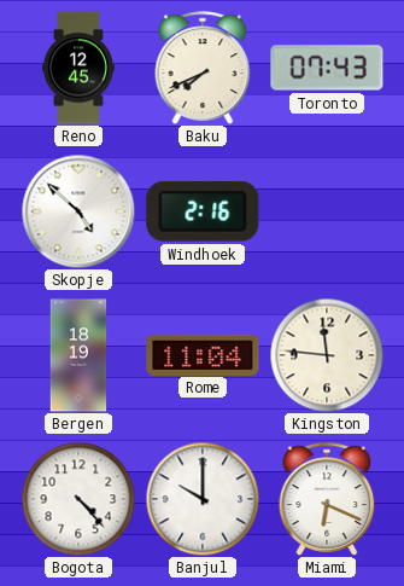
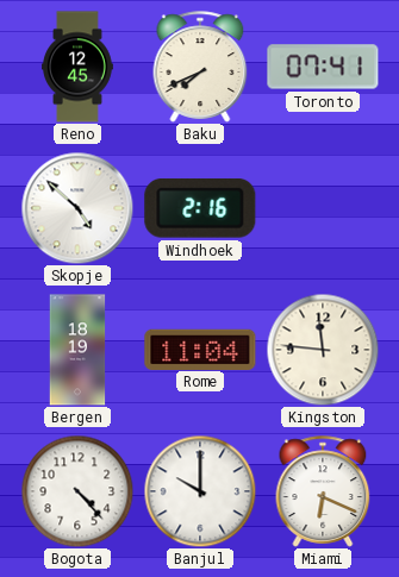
Toronto: 07:43 -> 07:41
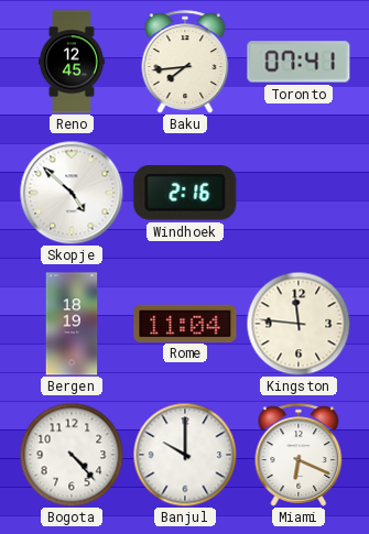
Baku: 7:41 -> 7:44
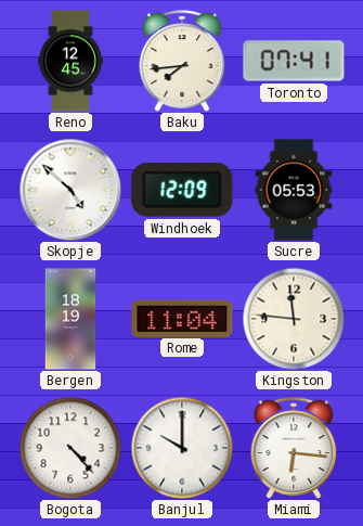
Windhoek: 2:16 -> 12:09
Sucre: none -> 05:53
Miami: 6:19 -> 6:16
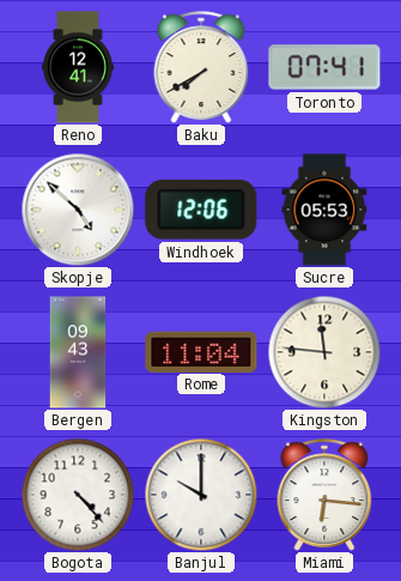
Reno: 12:45 -> 12:41
Baku: 7:44 -> 7:40
Windhoek: 12:09 -> 12:06
Bergen: 18:19 -> 09:43
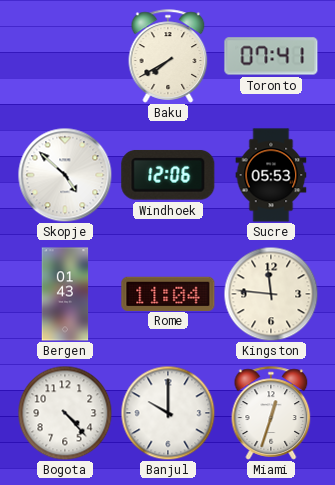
Reno: 12:41 -> none
Bergen: 09:43 -> 01:43
Miami: 6:16 -> 12:33
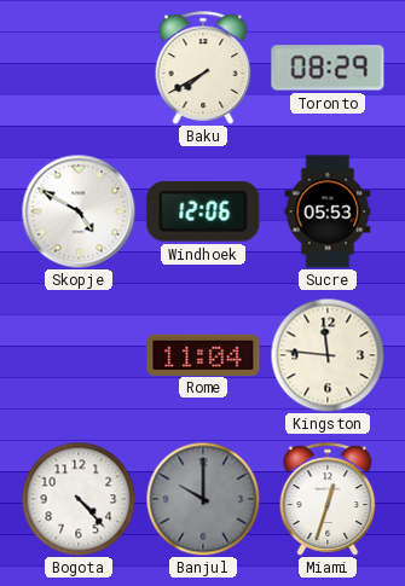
Toronto: 07:41 -> 08:29
Skopje: 4:52 -> 4:50
Bergen: 01:43 -> none
Banjul dial: white -> grey
